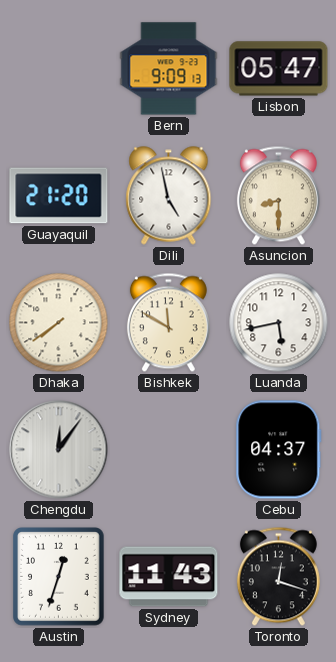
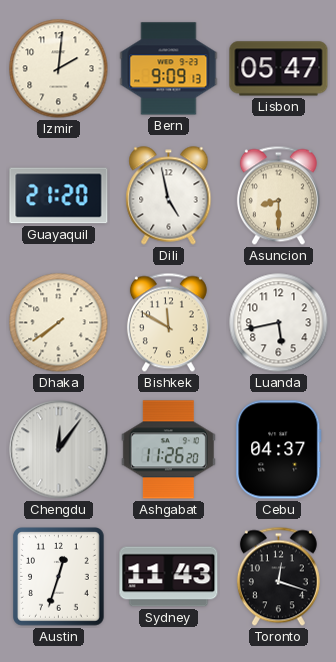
Izmir: none -> 2:01
Ashgabat: none -> 11:26
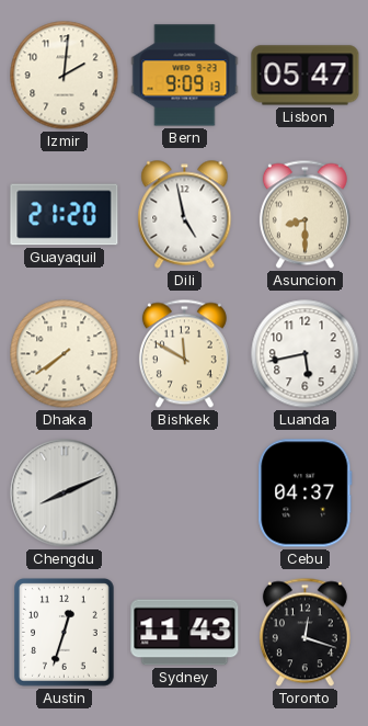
Chengdu: 12:06 -> 8:11
Ashgabat: 11:26 -> none
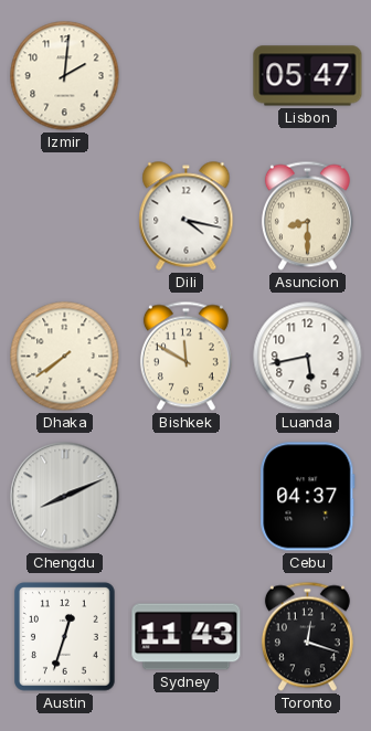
Bern: 9:09 -> none
Guayaquil: 21:20 -> none
Dili: 4:58 -> 4:17
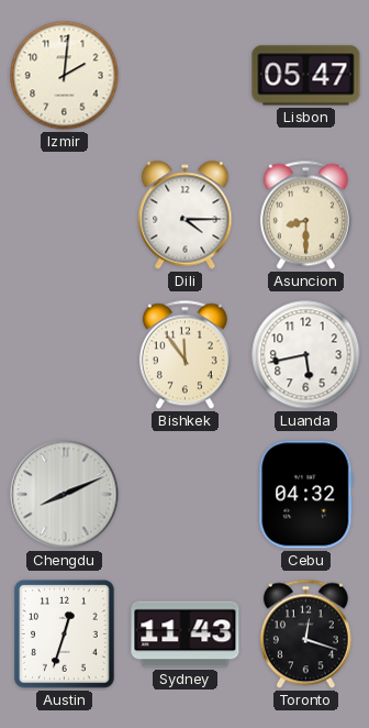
Dili: 4:17 -> 4:15
Dhaka: 7:39 -> none
Bishkek: 11:50 -> 11:54
Cebu: 04:37 -> 04:32
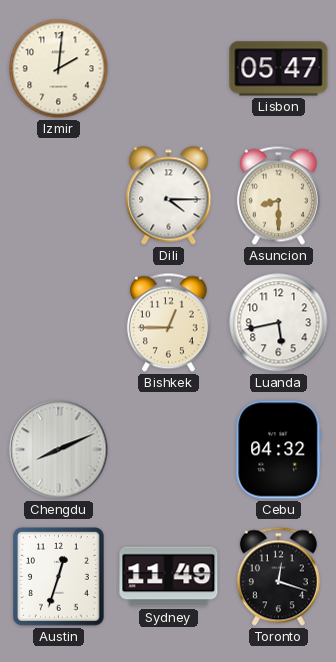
Bishkek: 11:54 -> 12:45
Sydney: 11:43 -> 11:49
